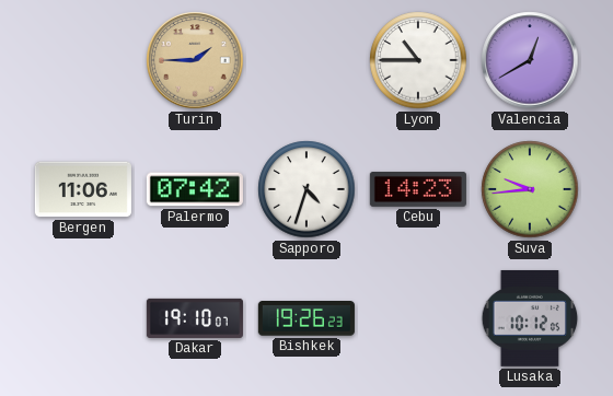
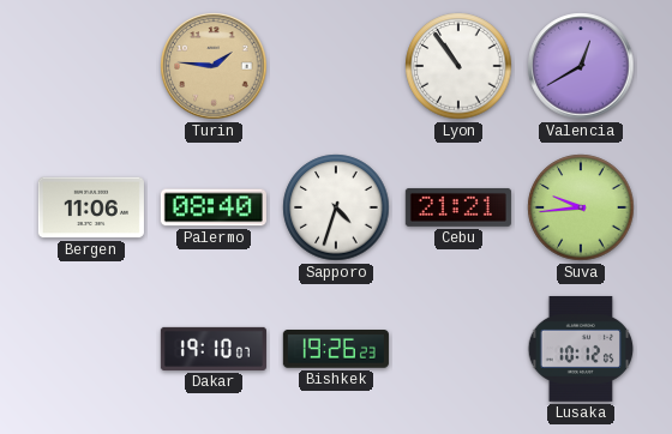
Turin: 1:45 -> 1:46
Lyon: 10:45 -> 10:54
Palermo: 07:42 -> 08:40
Cebu: 14:23 -> 21:21
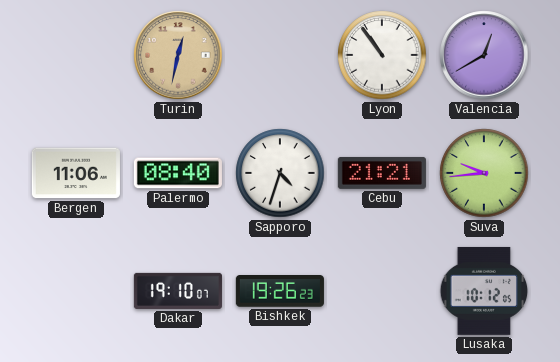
Turin: 1:46 -> 12:32
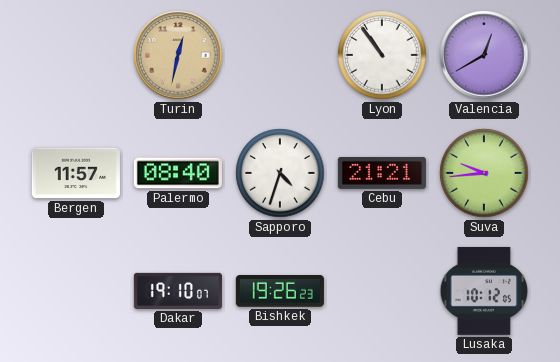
Bergen: 11:06 -> 11:57
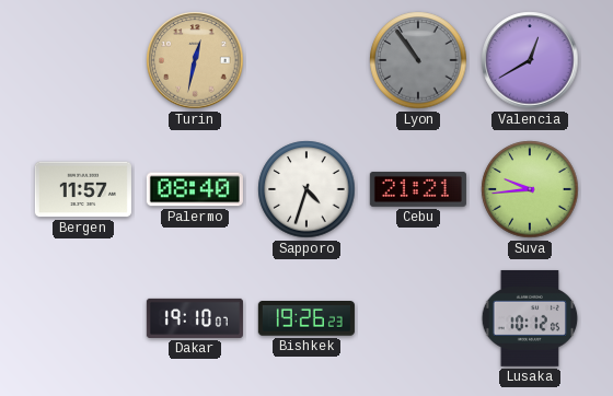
Lyon dial: white -> grey
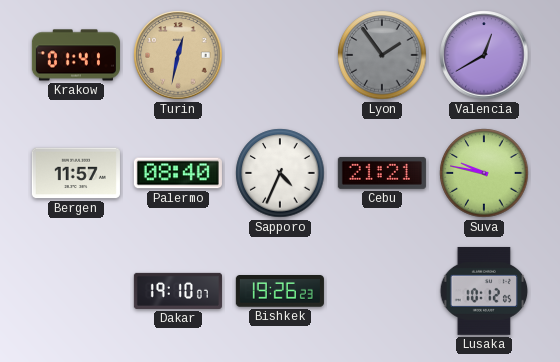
Krakow: none -> 01:41
Lyon: 10:54 -> 1:54
Sapporo: 4:33 -> 4:34
Suva: 9:44 -> 9:47
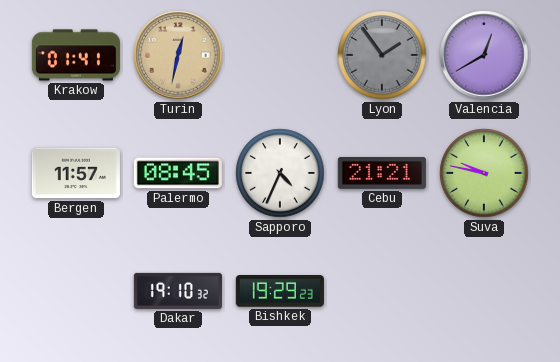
Palermo: 08:40 -> 08:45
Dakar: 19:10:07 -> 19:10:32
Bishkek: 19:26 -> 19:29
Lusaka: 10:12 -> none
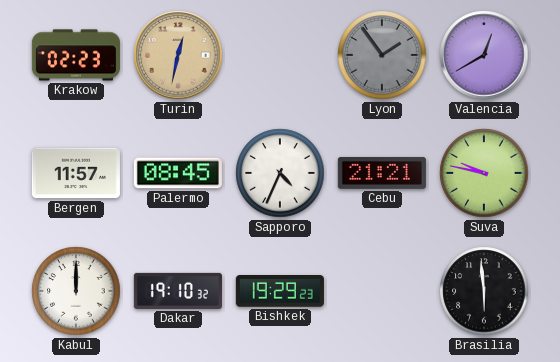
Krakow: 01:41 -> 02:23
Kabul: none -> 12:00
Brasilia: none -> 5:59
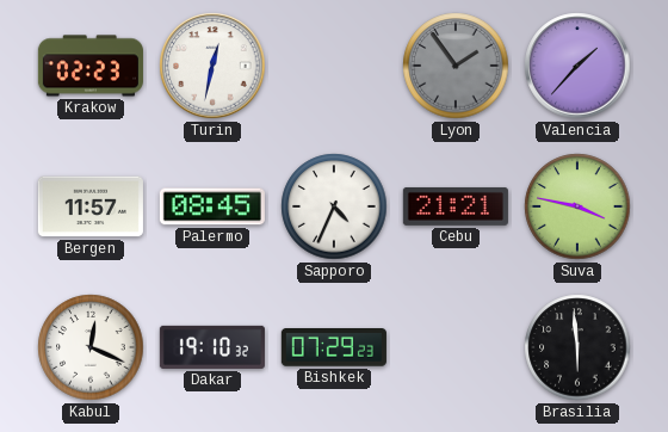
Turin dial: champagne -> white
Valencia: 12:40 -> 1:37
Suva: 9:47 -> 3:47
Kabul: 12:00 -> 12:19
Bishkek: 19:29 -> 07:29
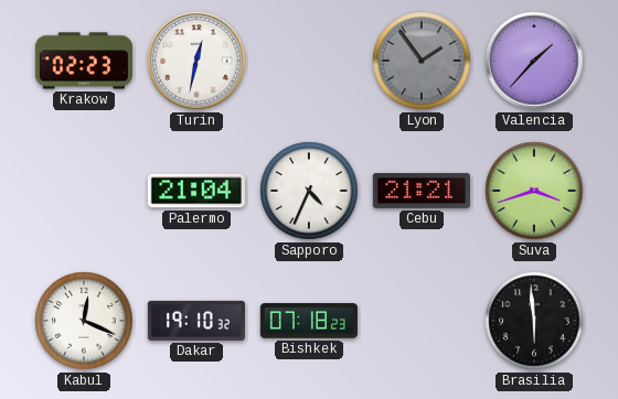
Bergen: 11:57 -> none
Palermo: 08:45 -> 21:04
Suva: 3:47 -> 3:42
Bishkek: 07:29 -> 07:18
